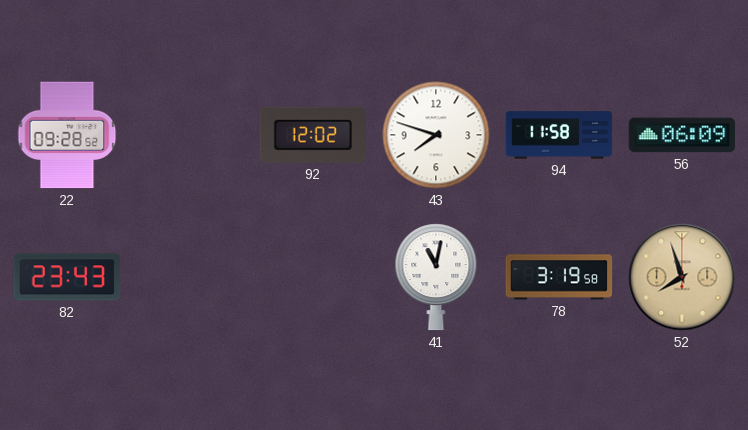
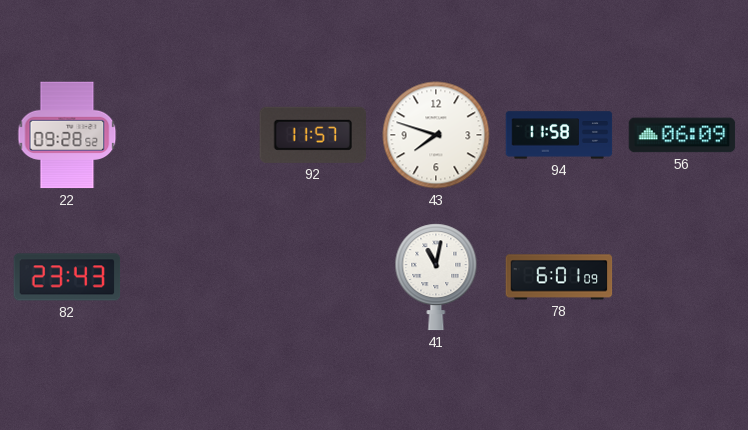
92: 12:02 -> 11:57
78: 3:19 -> 6:01
52: 7:57 -> none
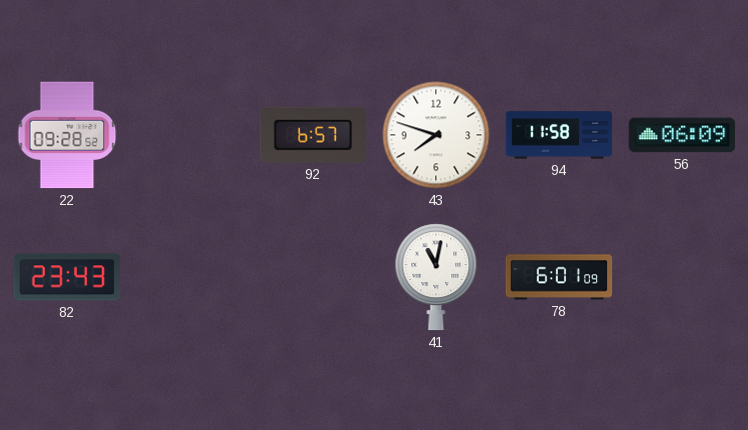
92: 11:57 -> 6:57
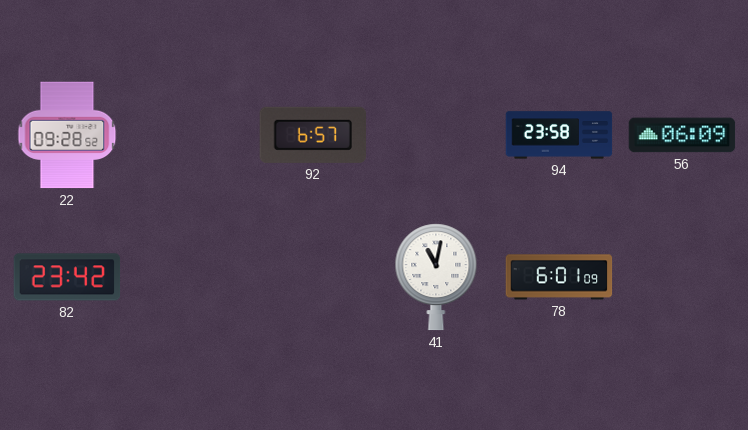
43: 7:48 -> none
94: 11:58 -> 23:58
82: 23:43 -> 23:42
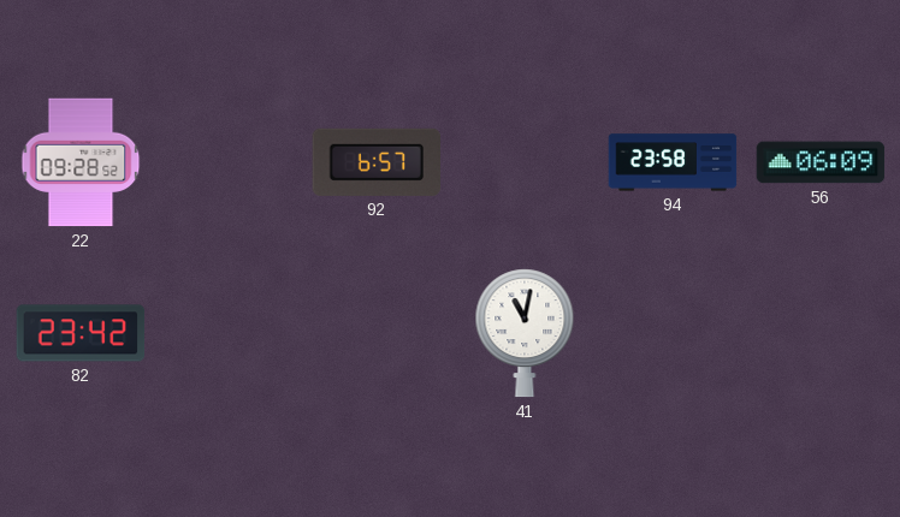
78: 6:01 -> none
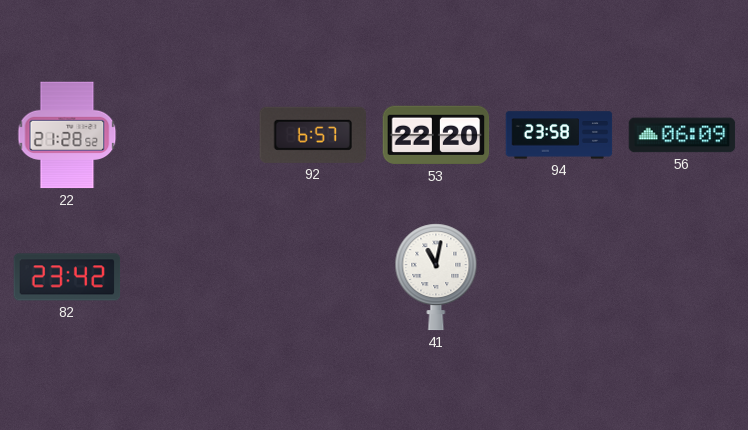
22: 09:28 -> 21:28
53: none -> 22:20
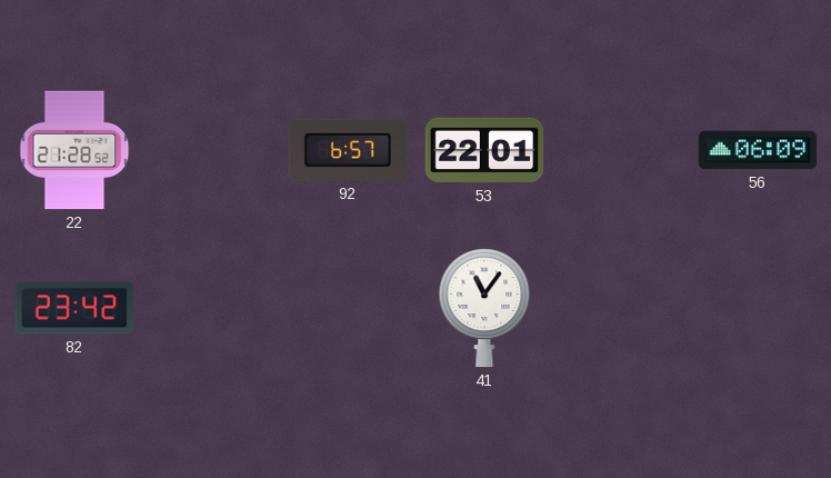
53: 22:20 -> 22:01
94: 23:58 -> none
41: 11:02 -> 11:06
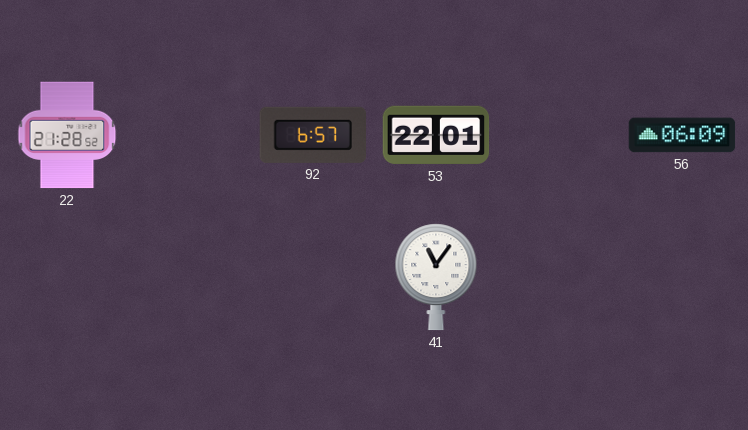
82: 23:42 -> none
